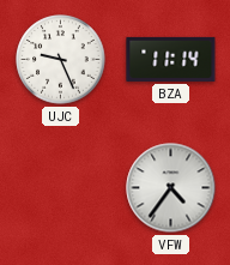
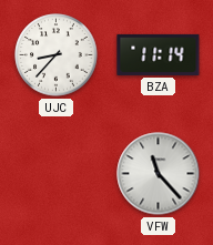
UJC: 9:26 -> 8:37
VFW: 4:36 -> 11:23
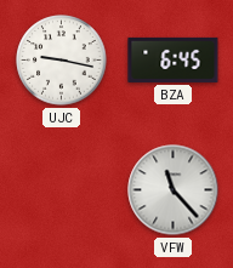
UJC: 8:37 -> 9:17
BZA: 11:14 -> 6:45
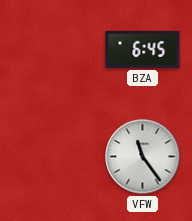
UJC: 9:17 -> none
VFW: 11:23 -> 11:24
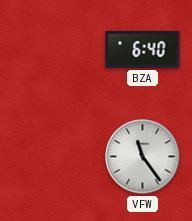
BZA: 6:45 -> 6:40
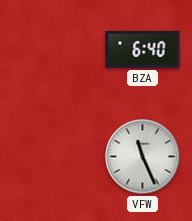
VFW: 11:24 -> 11:26
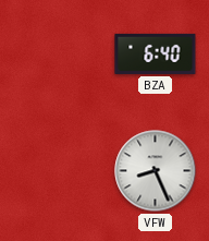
VFW: 11:26 -> 8:26
